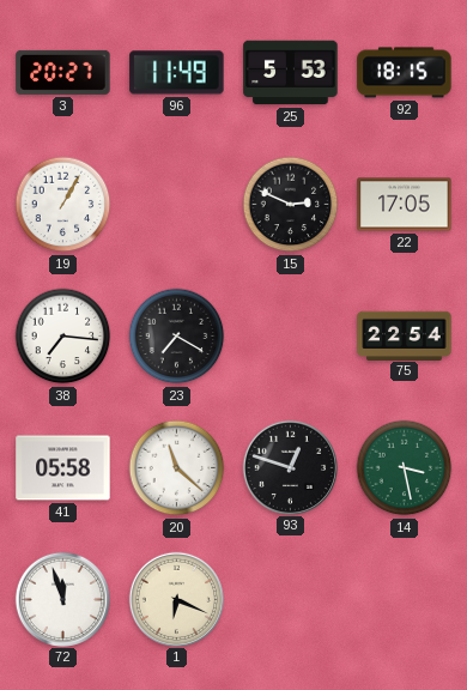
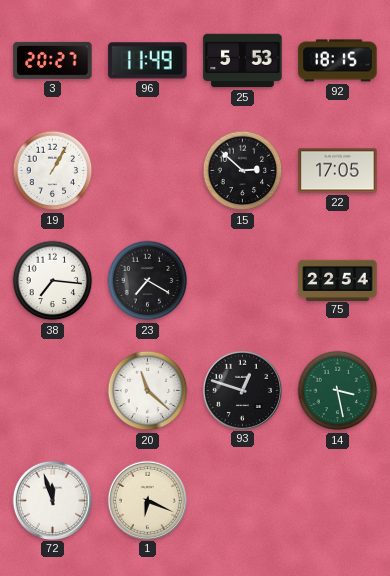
15: 2:49 -> 2:52
41: 05:58 -> none
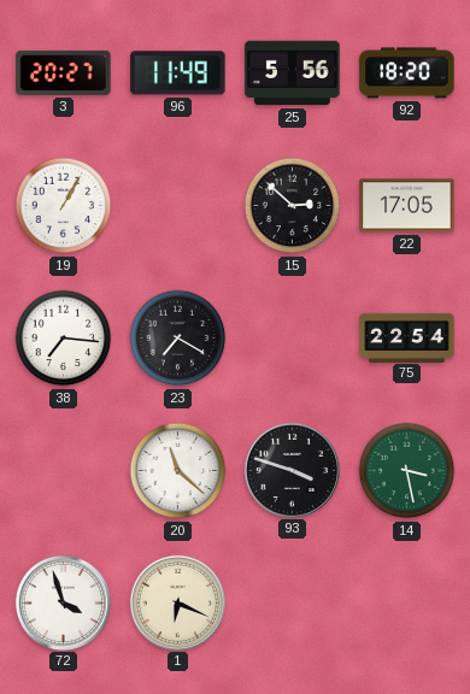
25: 5:53 -> 5:56
92: 18:15 -> 18:20
93: 12:48 -> 3:48
72: 11:57 -> 3:57
